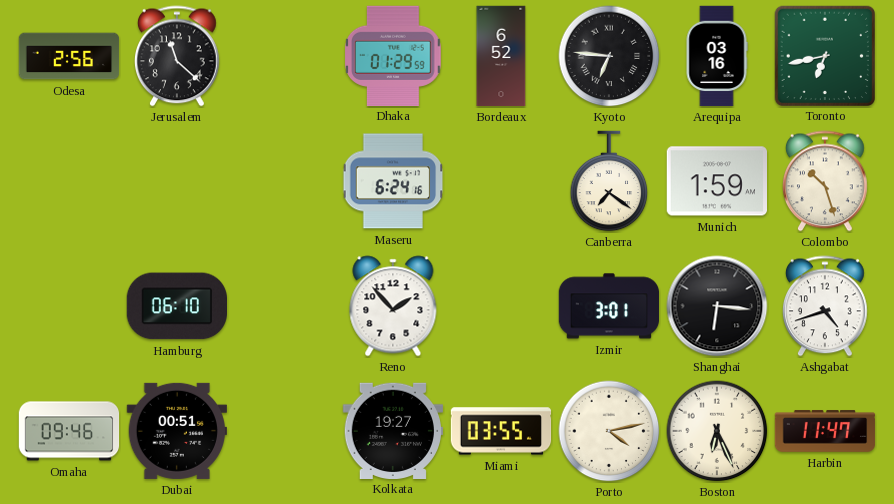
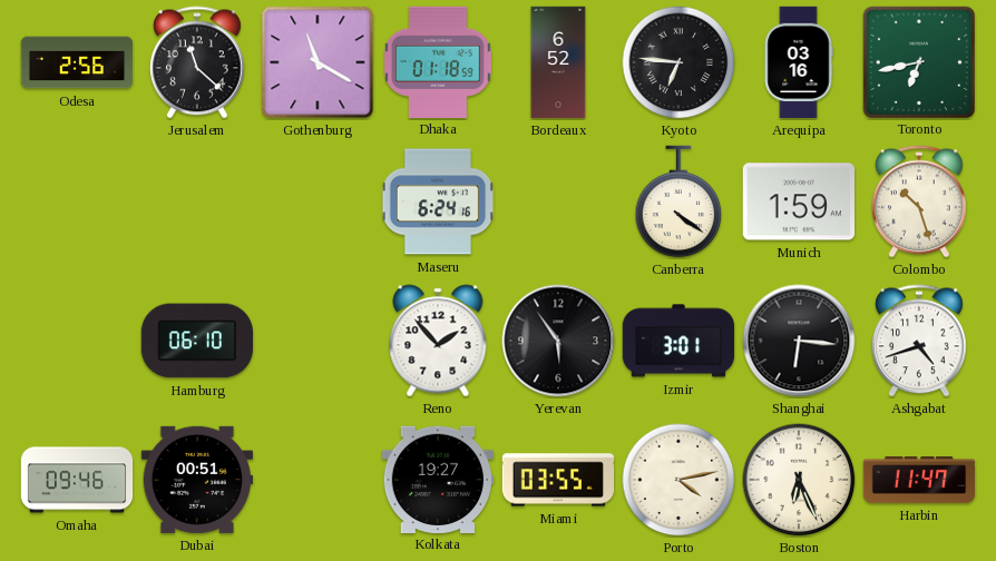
Gothenburg: none -> 11:20
Dhaka: 01:29 -> 01:18
Canberra: 7:21 -> 4:21
Yerevan: none -> 5:54
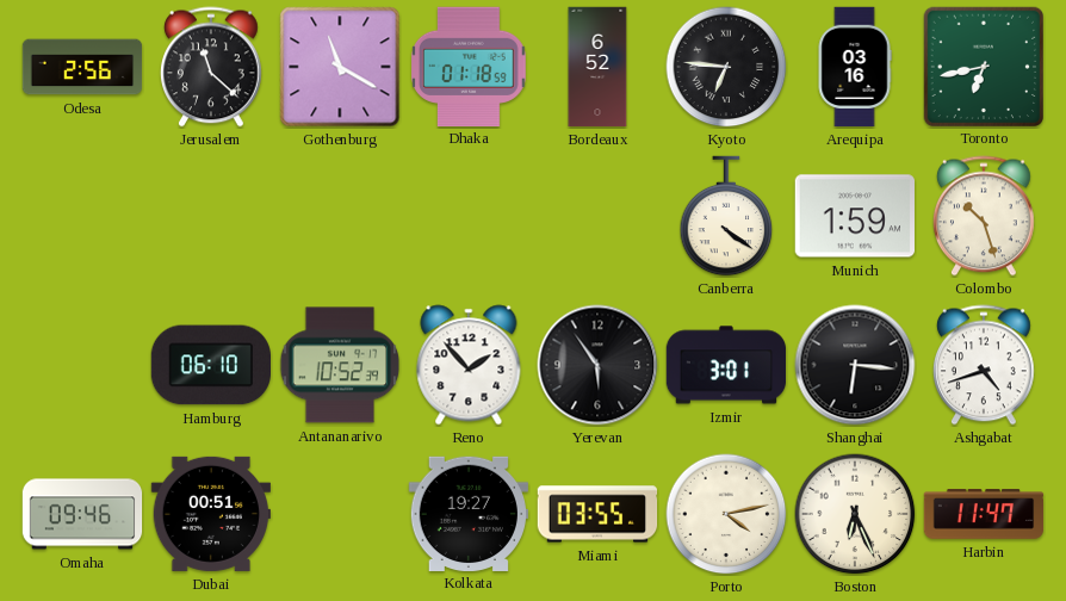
Maseru: 6:24 -> none
Antananarivo: none -> 10:52
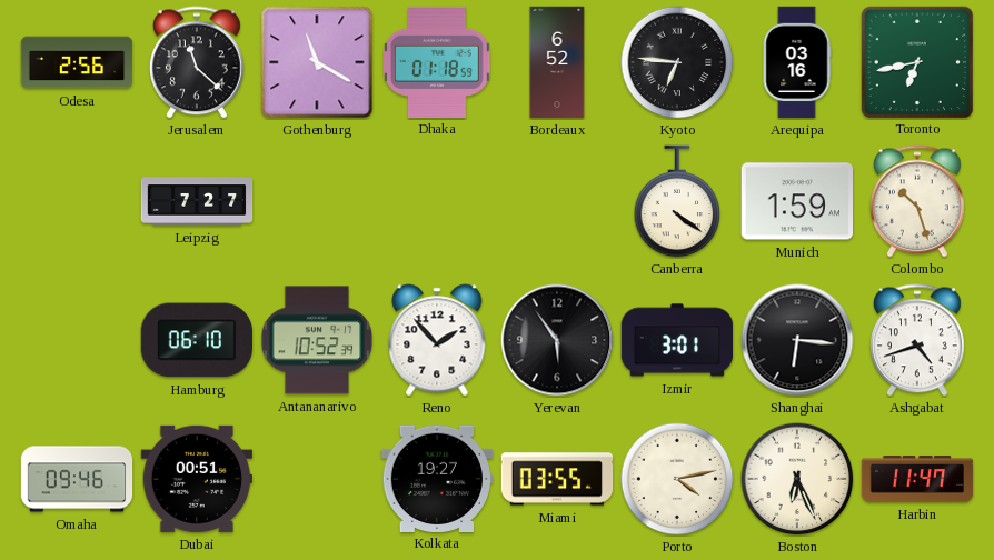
Leipzig: none -> 7:27
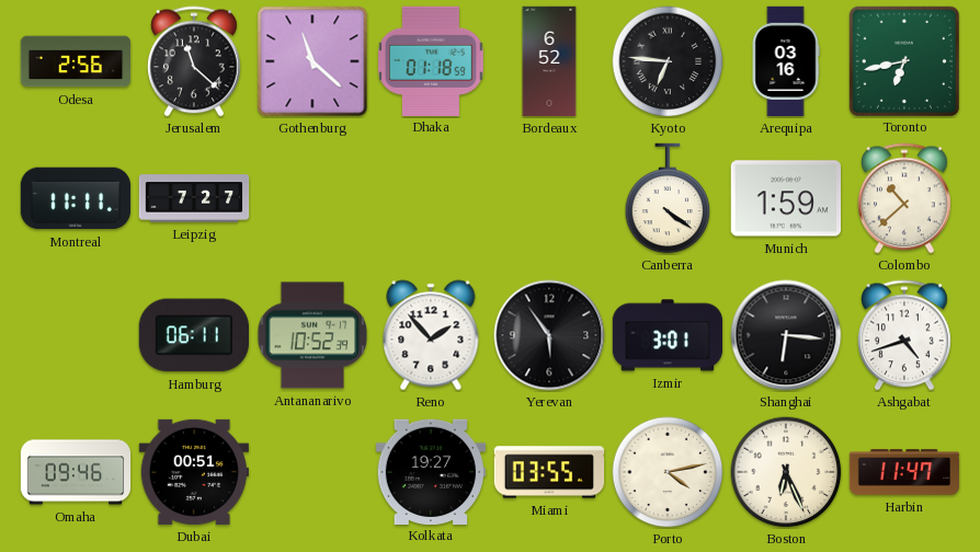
Gothenburg: 11:20 -> 11:22
Montreal: none -> 11:11
Colombo: 10:27 -> 10:38
Hamburg: 06:10 -> 06:11
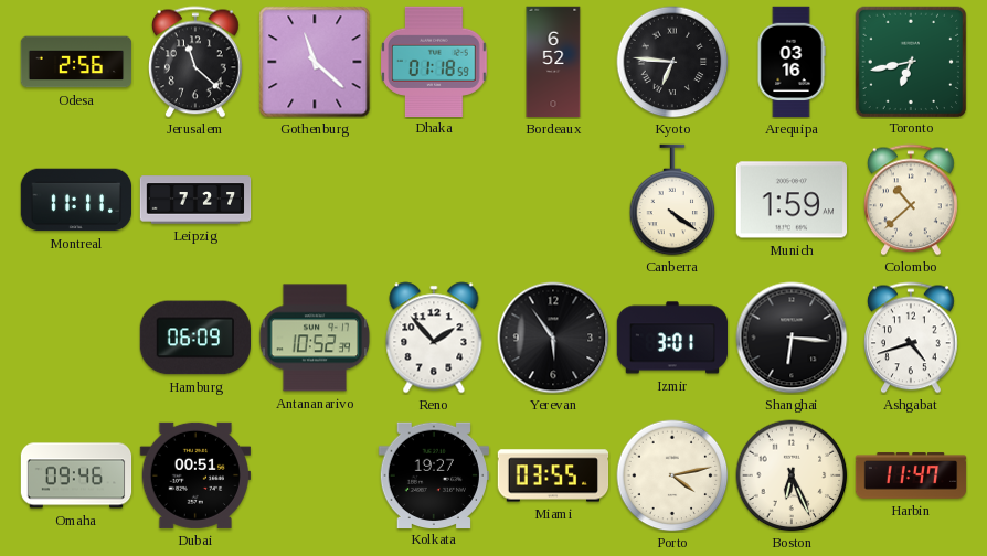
Hamburg: 06:11 -> 06:09
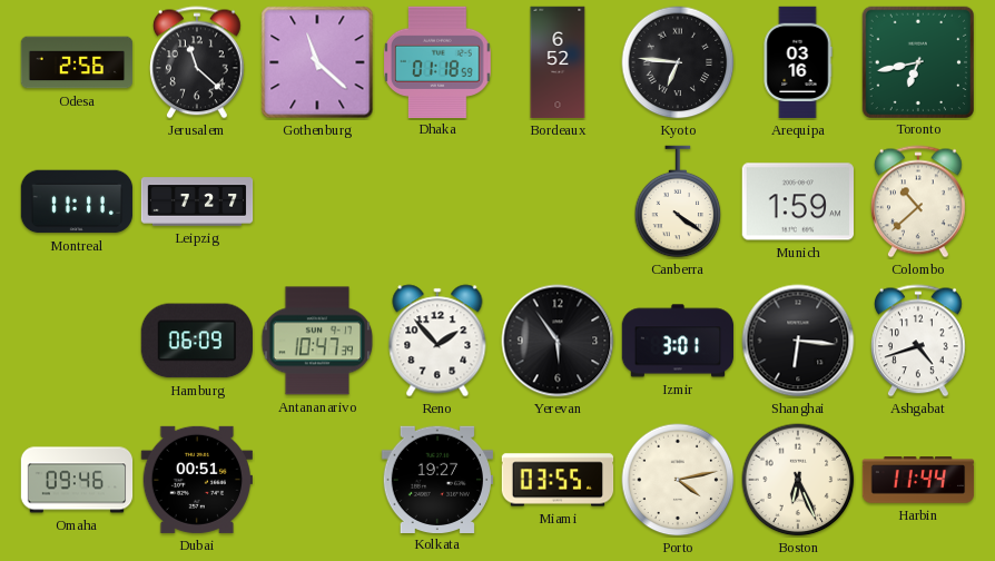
Antananarivo: 10:52 -> 10:47
Harbin: 11:47 -> 11:44
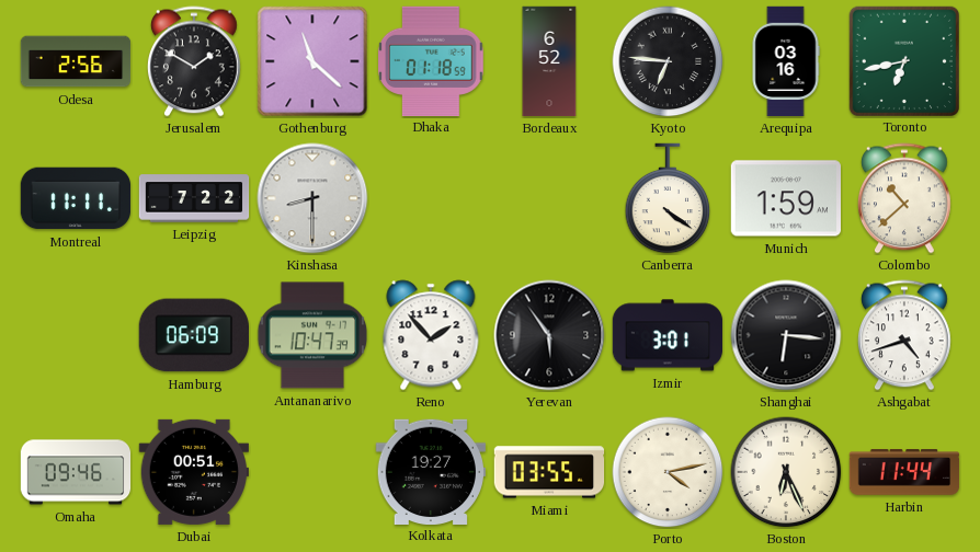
Jerusalem: 11:22 -> 1:50
Leipzig: 7:27 -> 7:22
Kinshasa: none -> 8:30
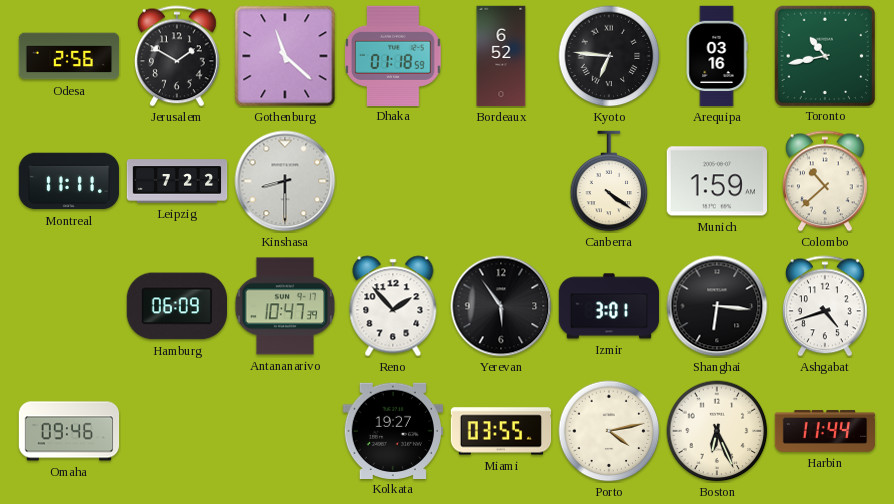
Toronto: 6:43 -> 10:43
Dubai: 00:51 -> none
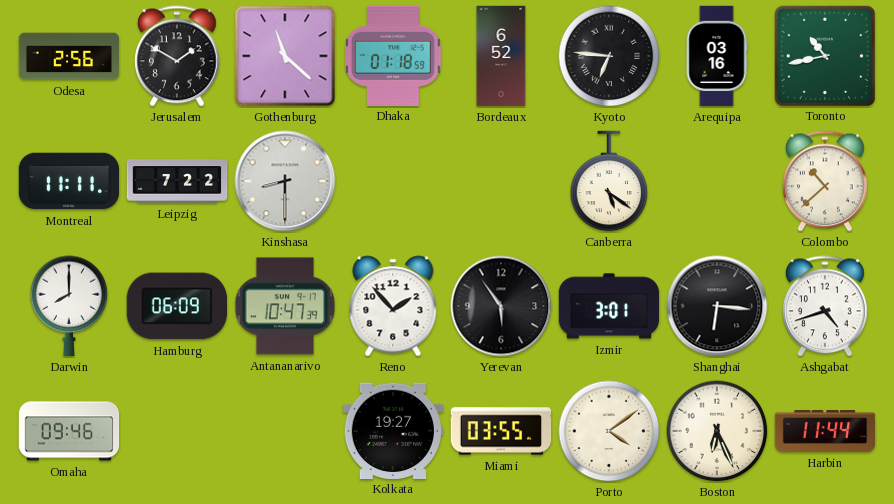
Canberra: 4:21 -> 5:21
Munich: 1:59 -> none
Darwin: none -> 8:00
Porto: 4:13 -> 4:09
